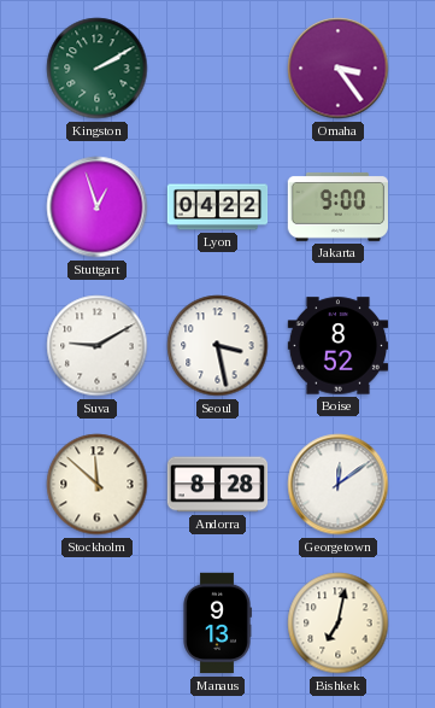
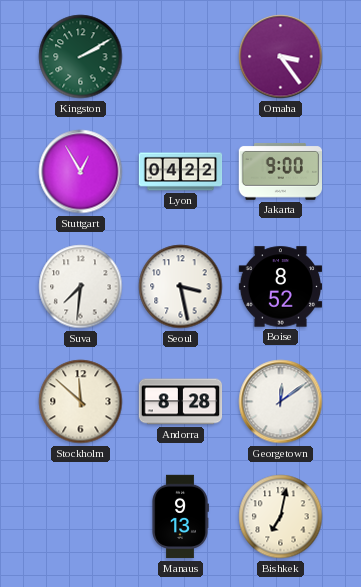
Stuttgart: 12:57 -> 12:55
Suva: 9:10 -> 7:31
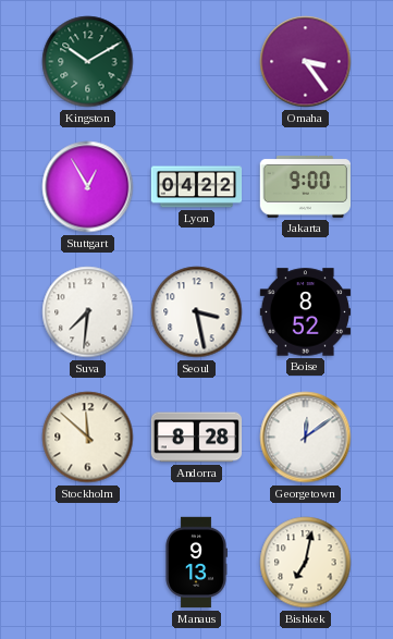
Kingston: 2:10 -> 10:10
